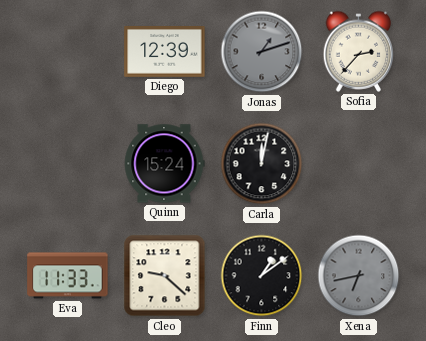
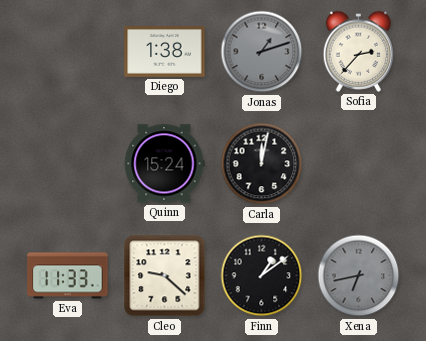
Diego: 12:39 -> 1:38
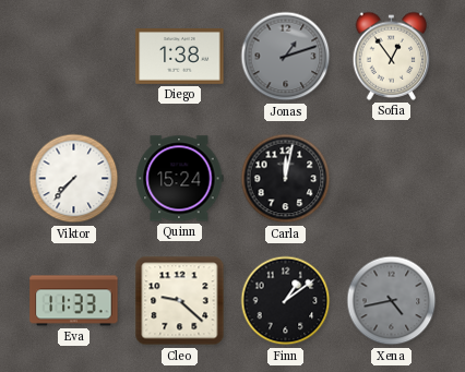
Sofia: 2:37 -> 12:54
Viktor: none -> 7:37
Xena: 6:43 -> 4:43
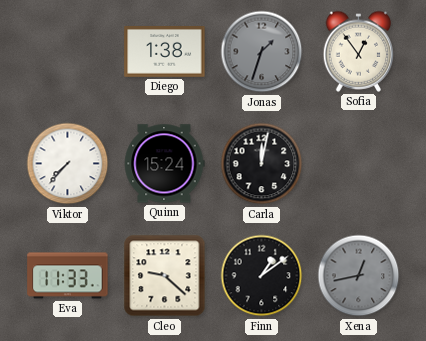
Jonas: 1:12 -> 1:33
Xena: 4:43 -> 12:43
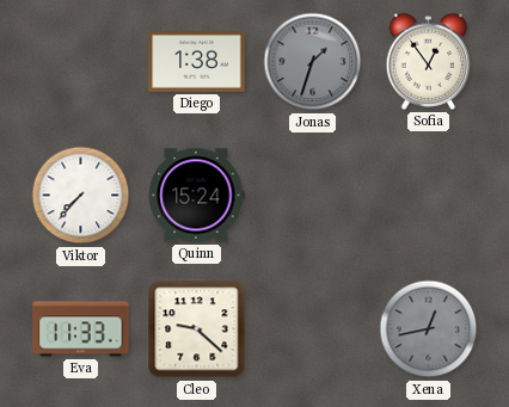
Carla: 12:02 -> none
Finn: 1:09 -> none
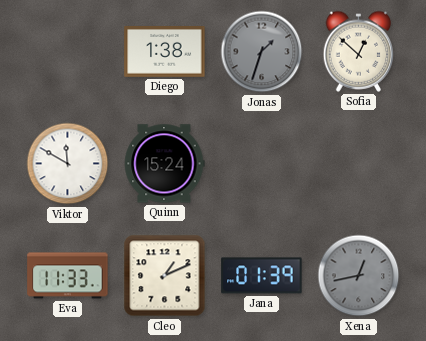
Sofia: 12:54 -> 12:52
Viktor: 7:37 -> 11:50
Cleo: 9:22 -> 1:11
Jana: none -> 01:39
